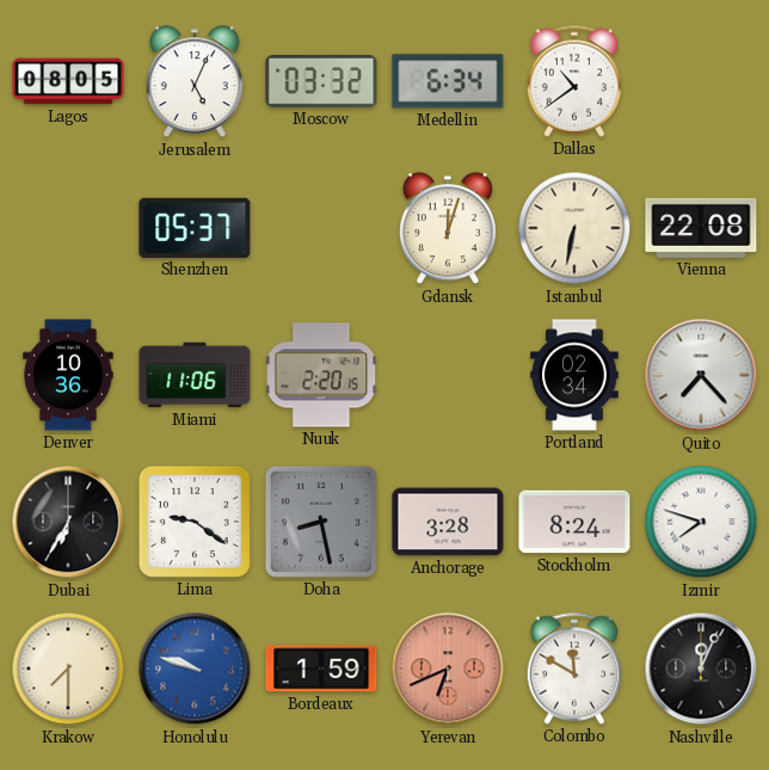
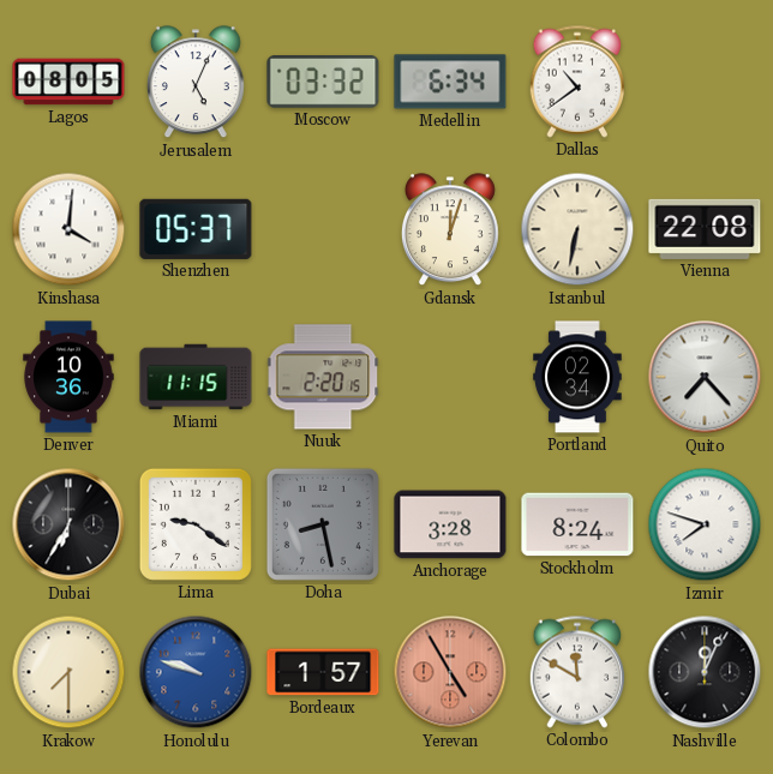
Kinshasa: none -> 4:01
Miami: 11:06 -> 11:15
Bordeaux: 1:59 -> 1:57
Yerevan: 6:41 -> 4:55
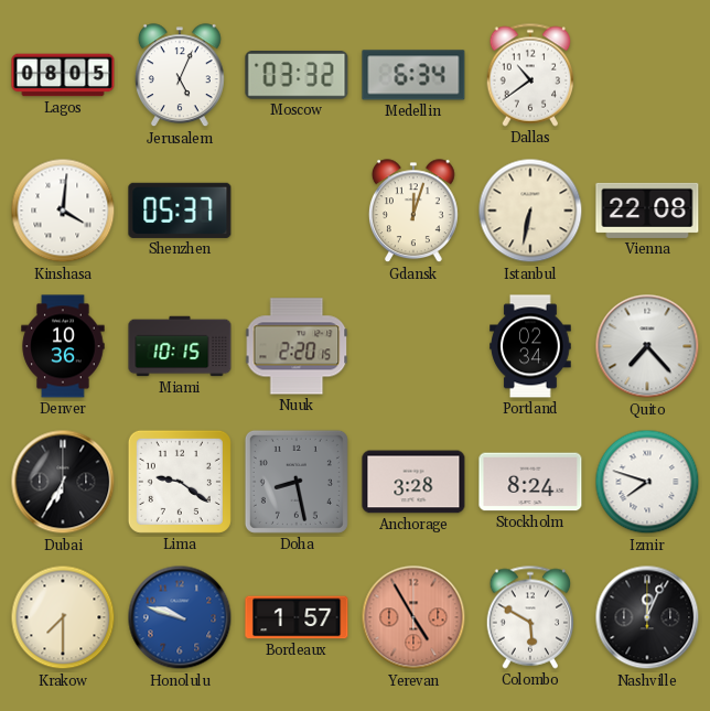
Miami: 11:15 -> 10:15
Colombo: 11:50 -> 5:50
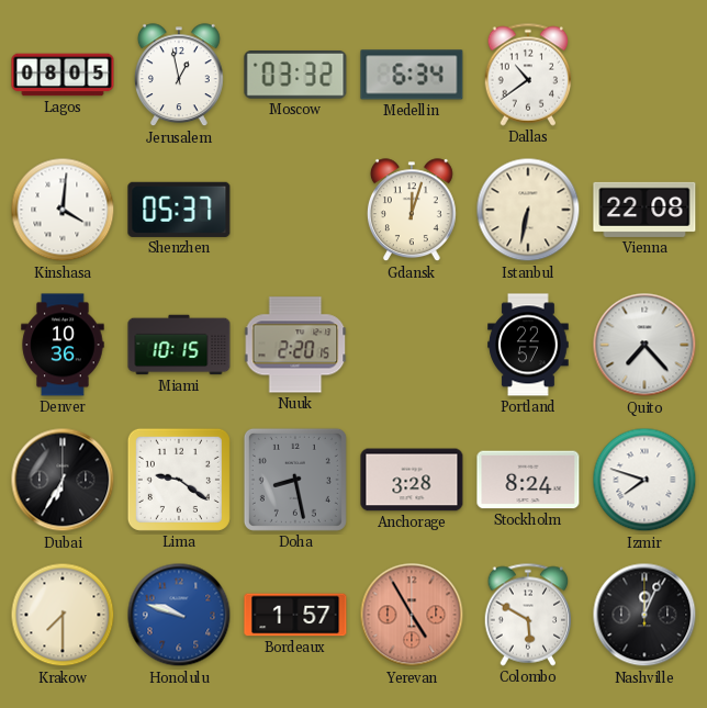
Jerusalem: 5:04 -> 12:58
Portland: 02:34 -> 22:57
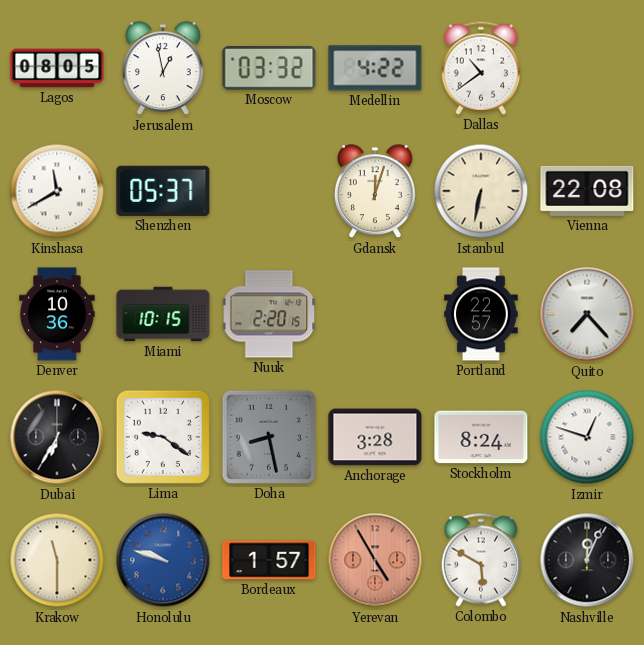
Medellin: 6:34 -> 4:22
Kinshasa: 4:01 -> 11:40
Izmir: 7:48 -> 12:48
Krakow: 7:30 -> 11:30
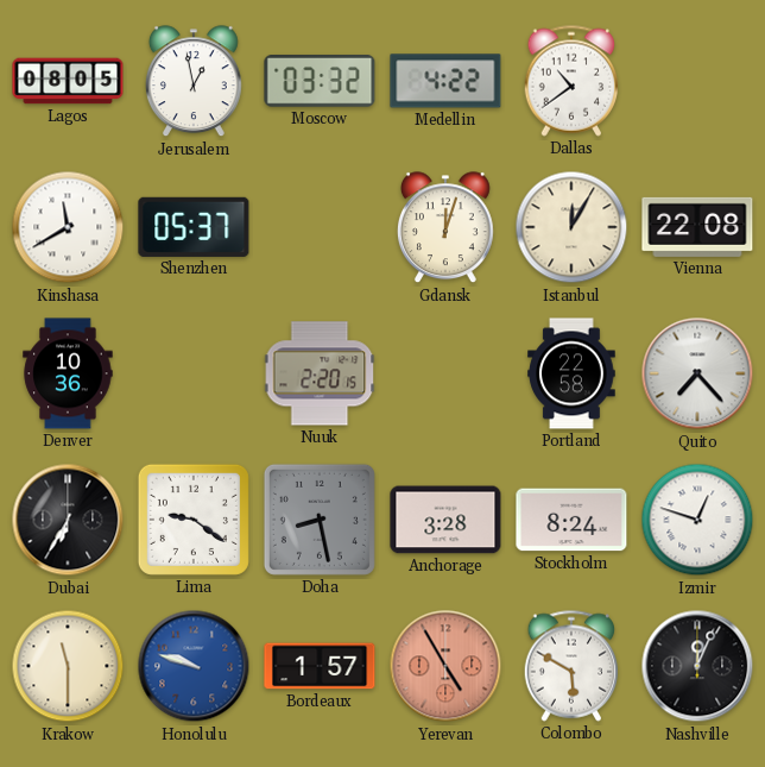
Istanbul: 6:32 -> 12:05
Miami: 10:15 -> none
Portland: 22:57 -> 22:58
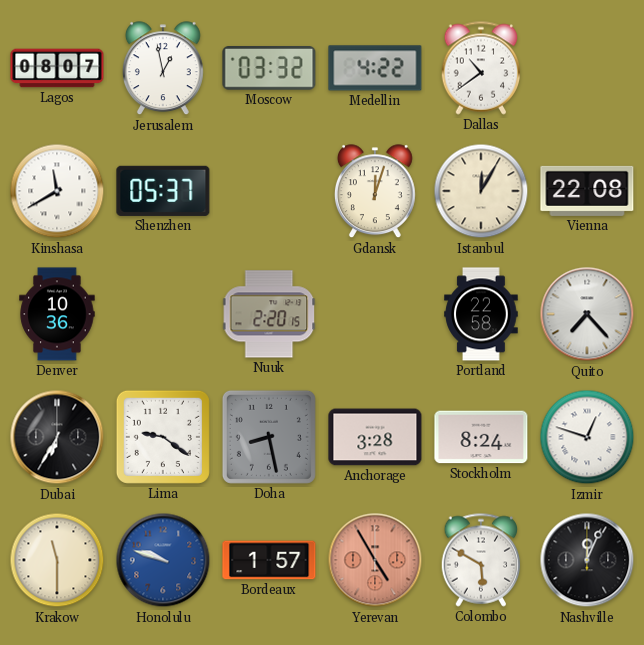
Lagos: 08:05 -> 08:07
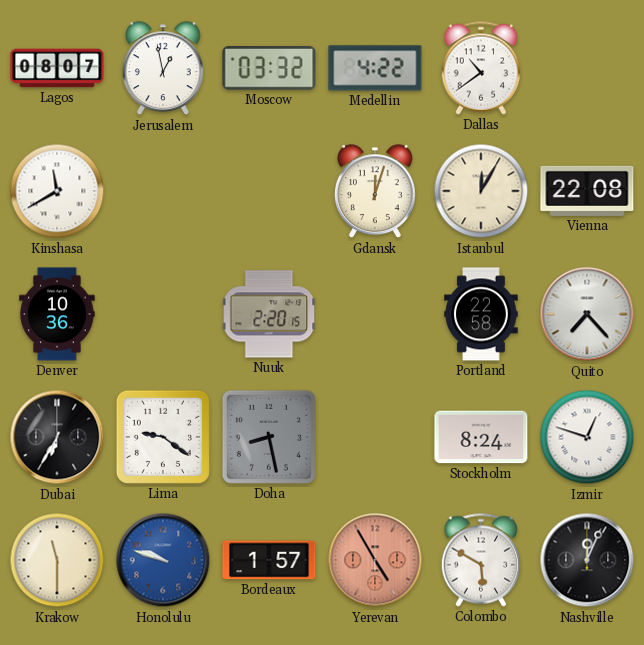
Shenzhen: 05:37 -> none
Anchorage: 3:28 -> none
